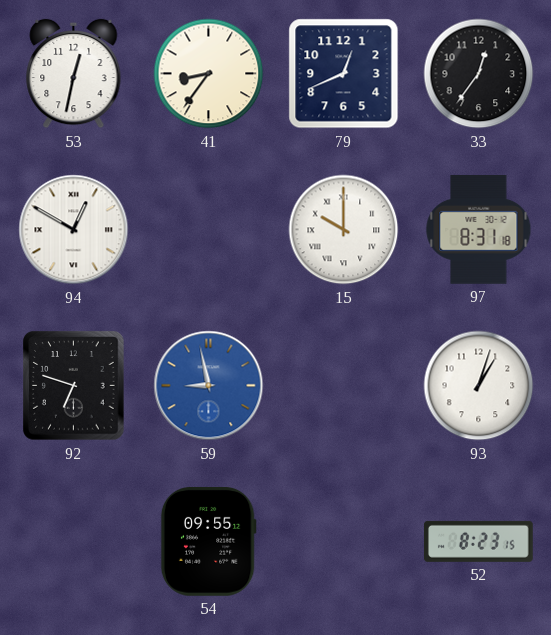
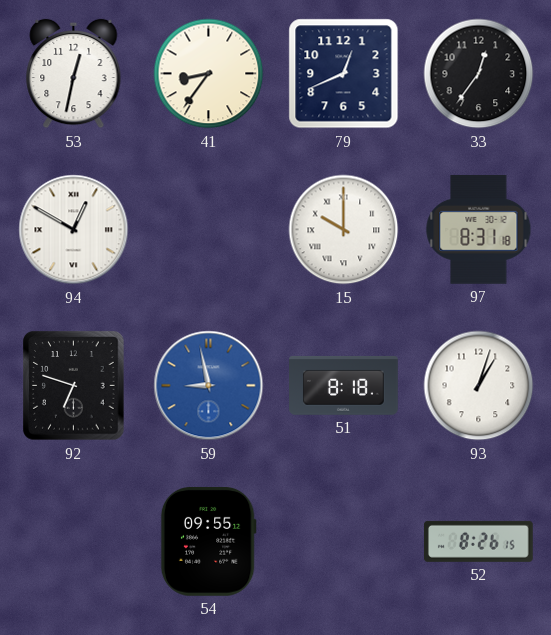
51: none -> 8:18
52: 8:23 -> 8:26
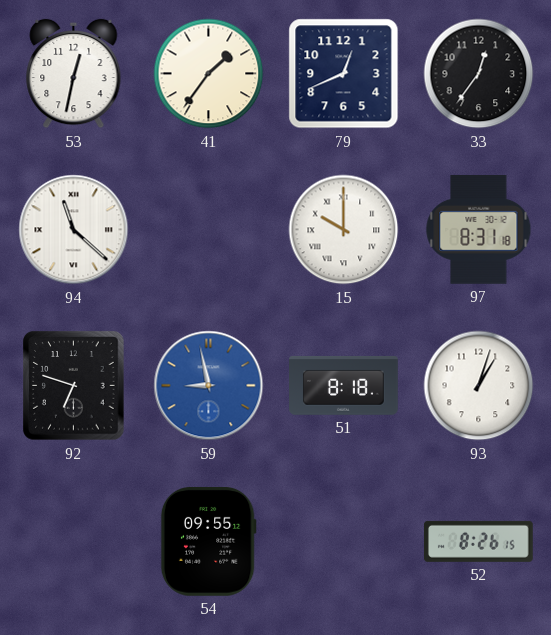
41: 8:36 -> 1:36
94: 12:50 -> 11:22
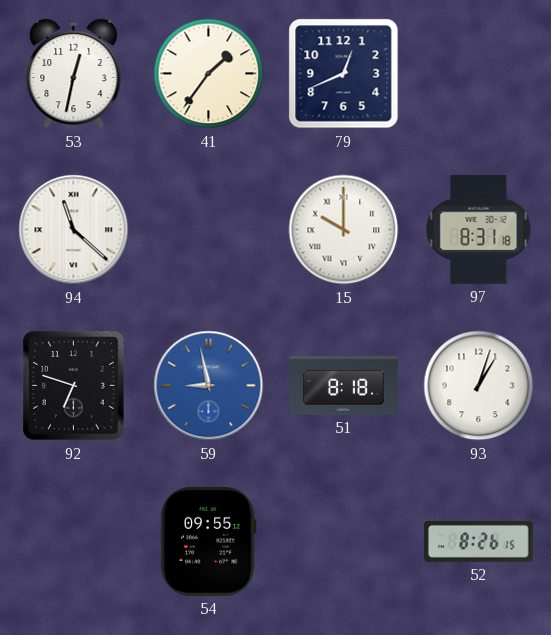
33: 12:36 -> none
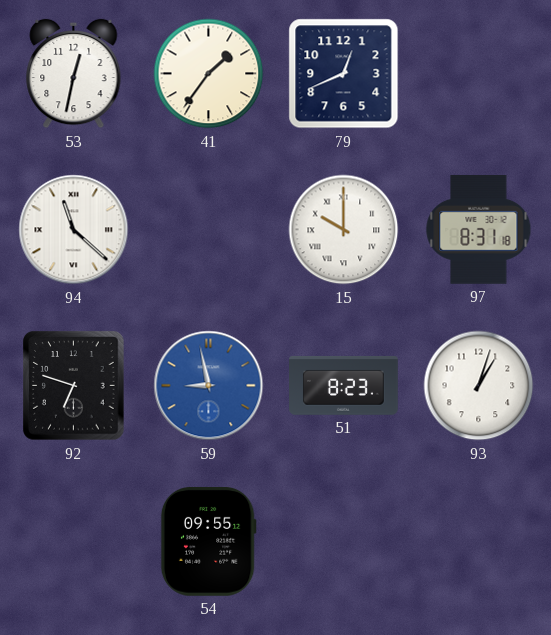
51: 8:18 -> 8:23
52: 8:26 -> none
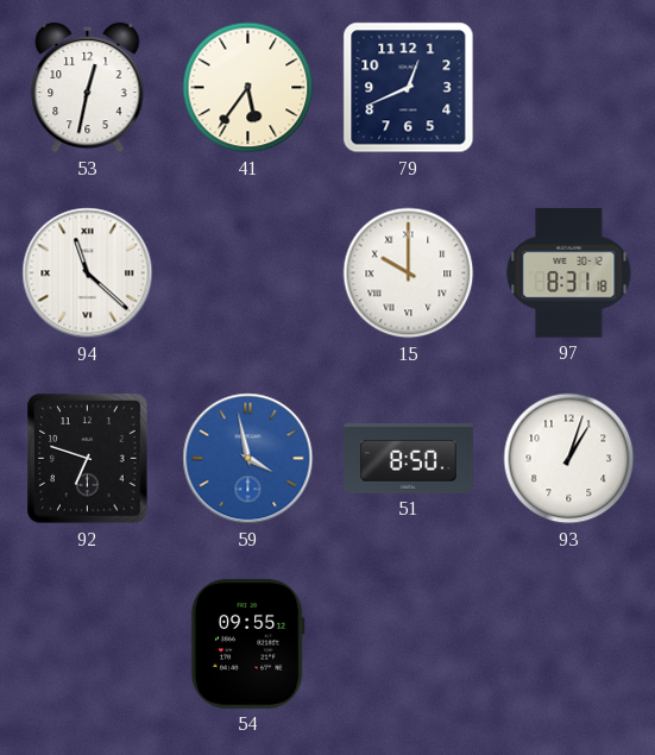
41: 1:36 -> 5:36
59: 8:58 -> 3:58
51: 8:23 -> 8:50
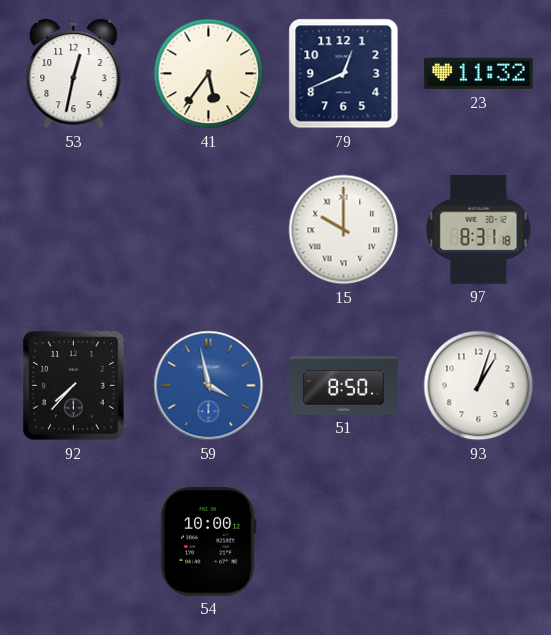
23: none -> 11:32
94: 11:22 -> none
92: 6:48 -> 7:37
54: 09:55 -> 10:00
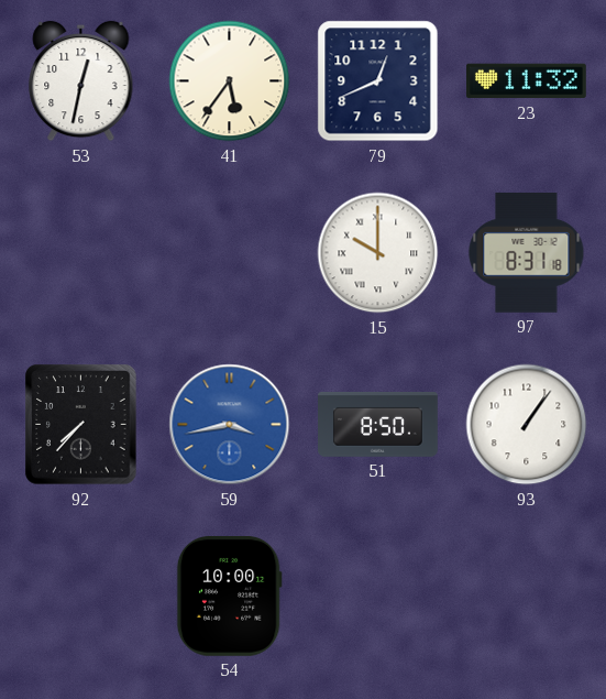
59: 3:58 -> 3:43
93: 1:03 -> 1:06
